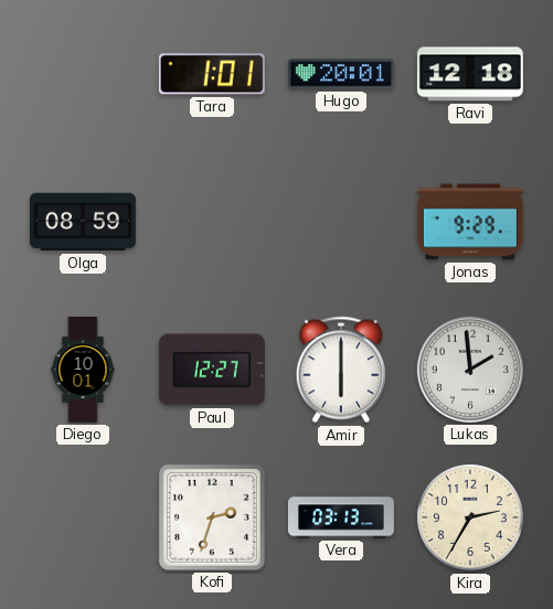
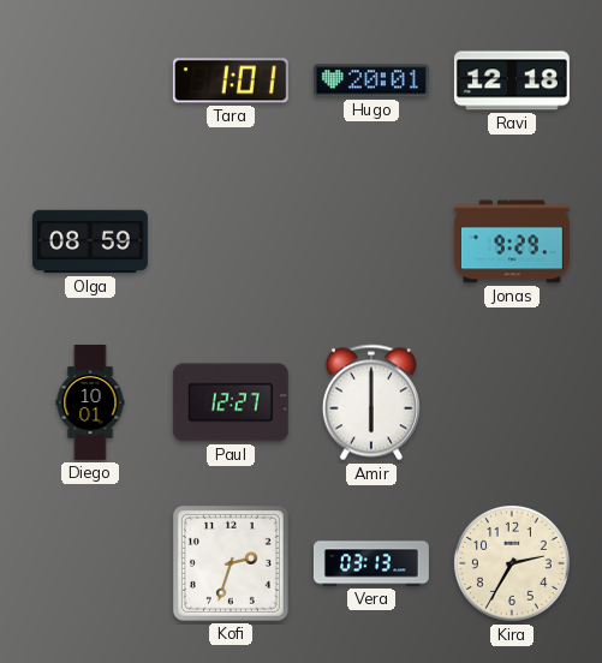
Lukas: 1:59 -> none
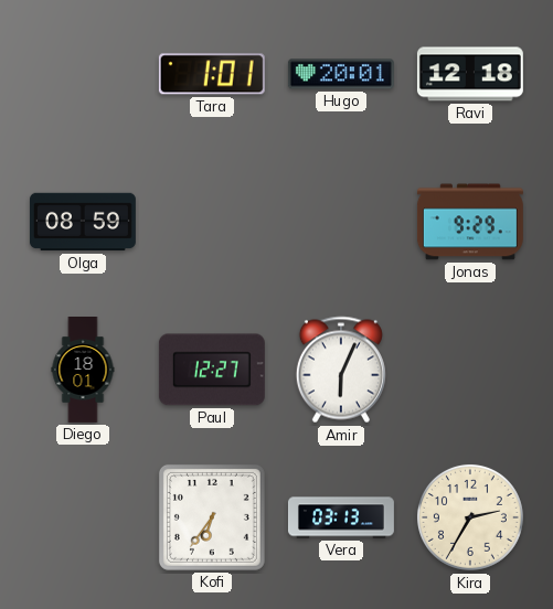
Diego: 10:01 -> 18:01
Amir: 6:00 -> 6:04
Kofi: 2:33 -> 6:36
